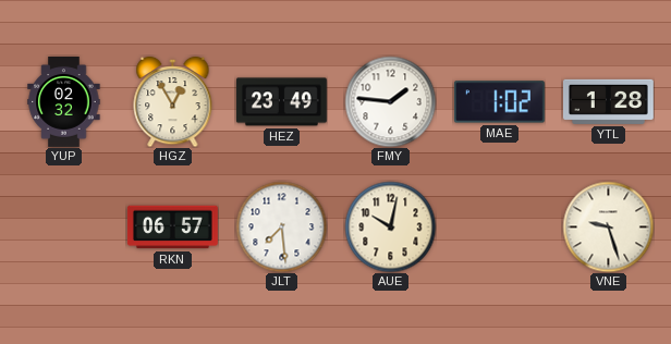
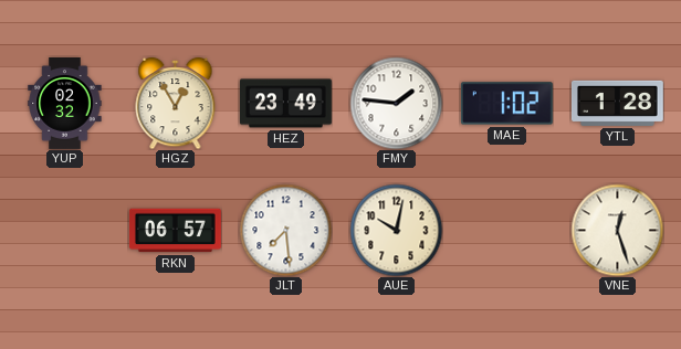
VNE: 9:27 -> 12:27
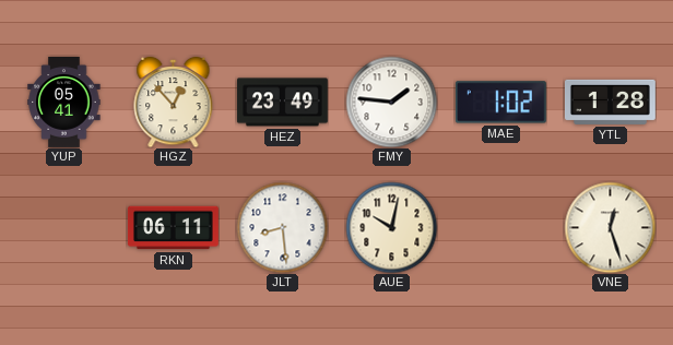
YUP: 02:32 -> 05:41
HGZ: 12:55 -> 12:53
RKN: 06:57 -> 06:11
JLT: 7:29 -> 8:29
